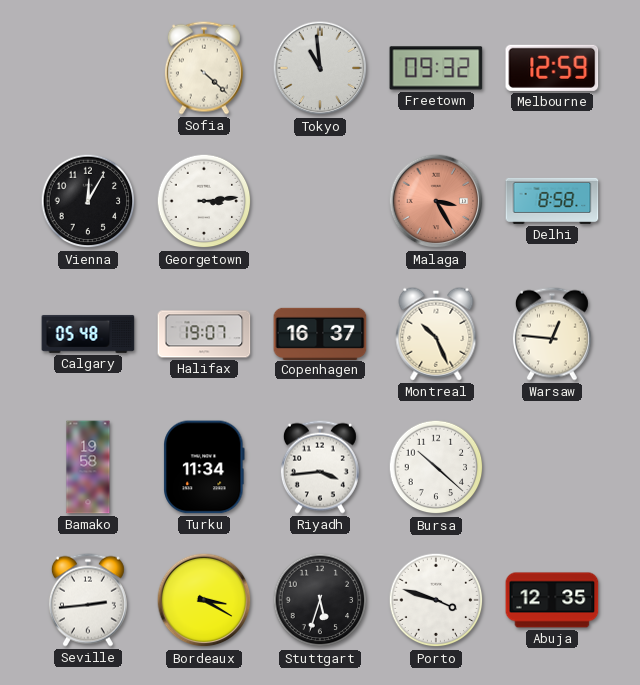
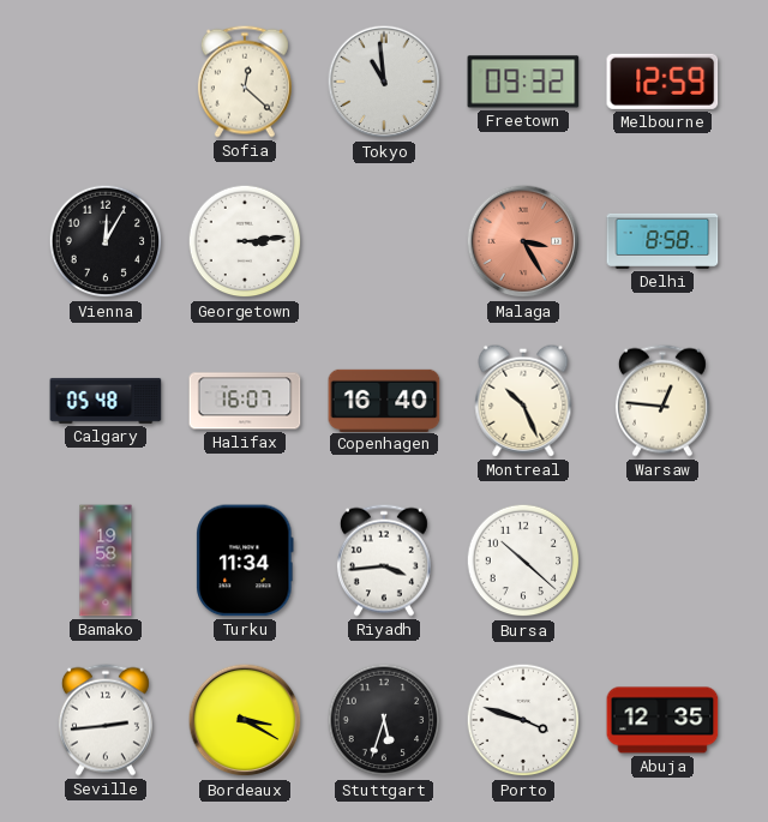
Sofia: 4:22 -> 12:22
Halifax: 19:07 -> 16:07
Copenhagen: 16:37 -> 16:40
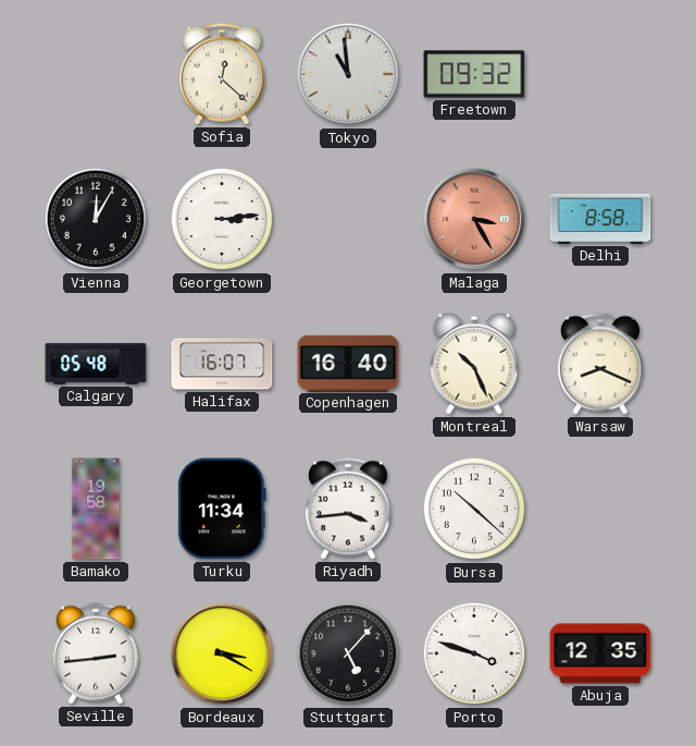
Melbourne: 12:59 -> none
Warsaw: 12:46 -> 8:19
Stuttgart: 5:33 -> 5:07
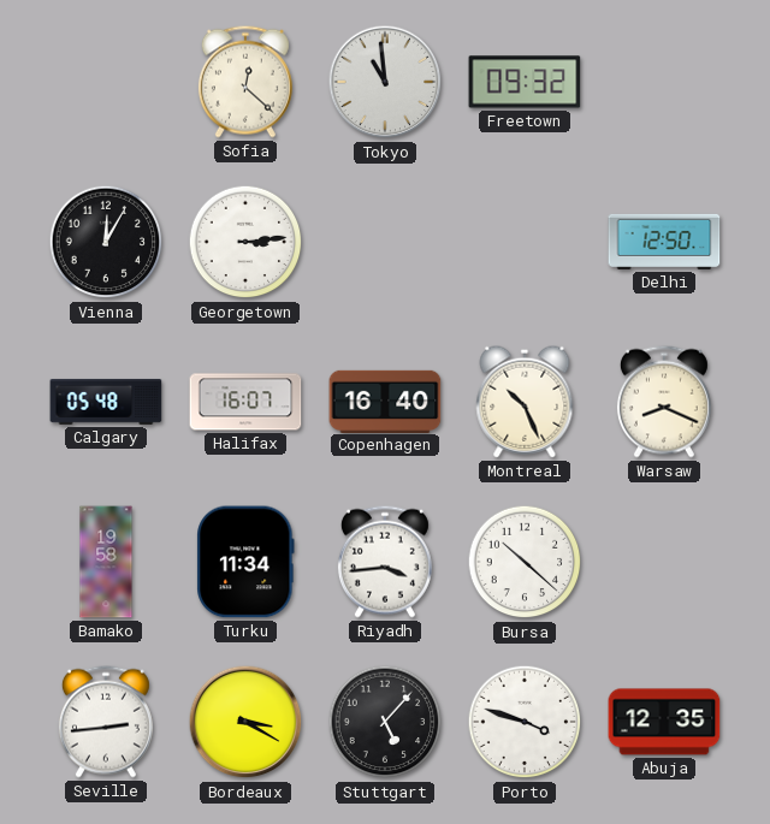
Malaga: 3:25 -> none
Delhi: 8:58 -> 12:50
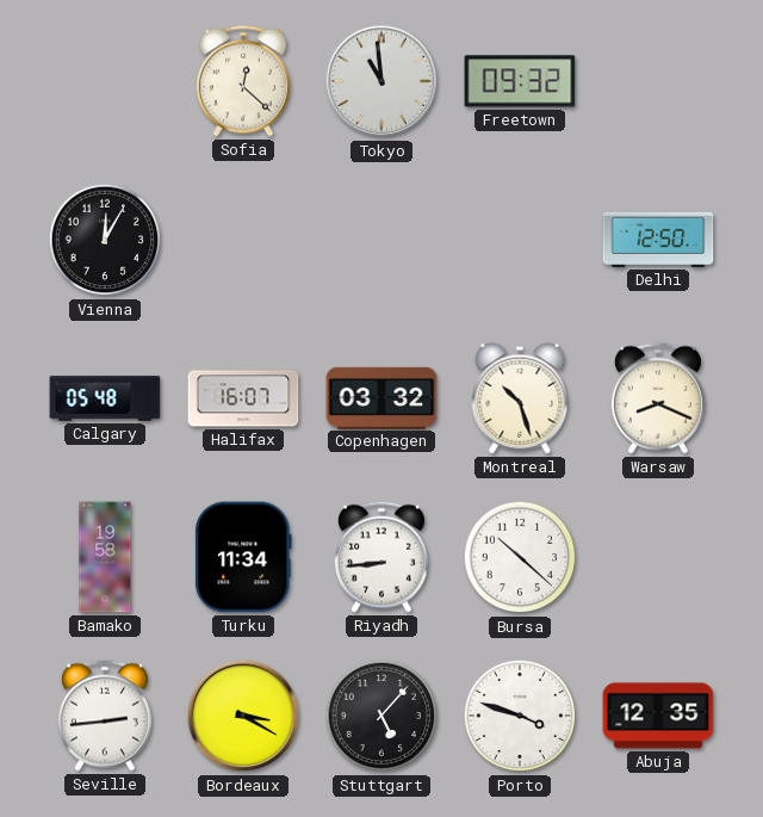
Georgetown: 3:14 -> none
Copenhagen: 16:40 -> 03:32
Montreal: 10:26 -> 10:27
Riyadh: 3:44 -> 8:44
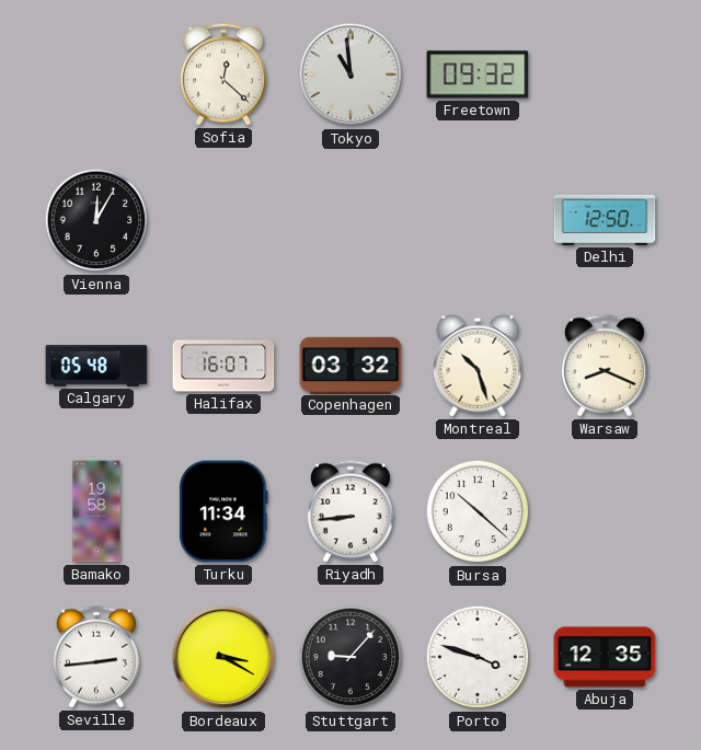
Stuttgart: 5:07 -> 9:07
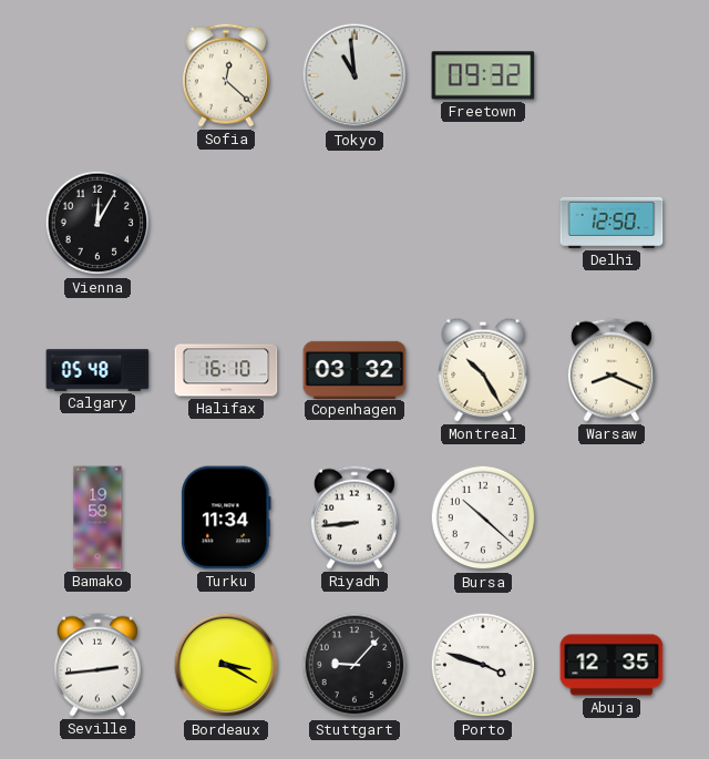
Halifax: 16:07 -> 16:10
Montreal: 10:27 -> 10:25
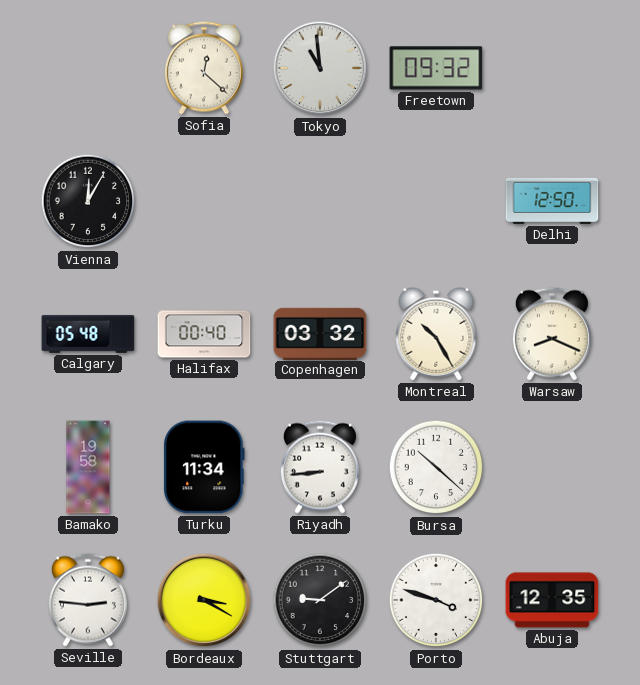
Halifax: 16:10 -> 00:40
Seville: 2:44 -> 2:46
Stuttgart: 9:07 -> 9:09
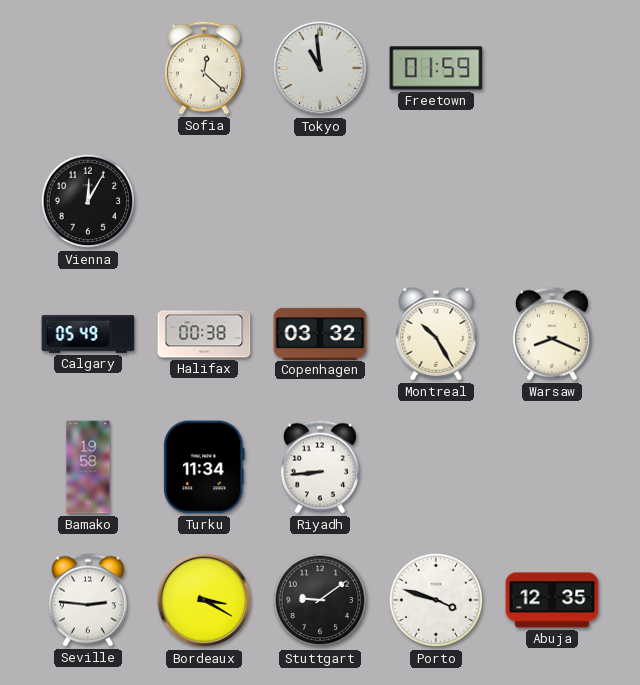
Freetown: 09:32 -> 01:59
Delhi: 12:50 -> none
Calgary: 05:48 -> 05:49
Halifax: 00:40 -> 00:38
Bursa: 10:22 -> none
